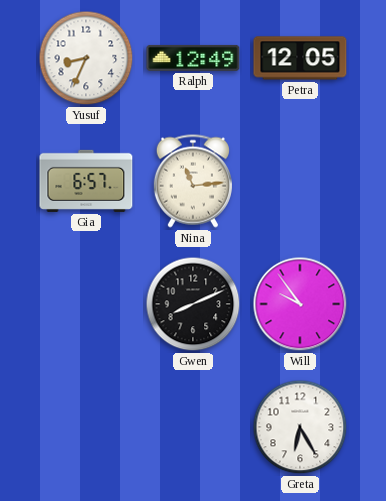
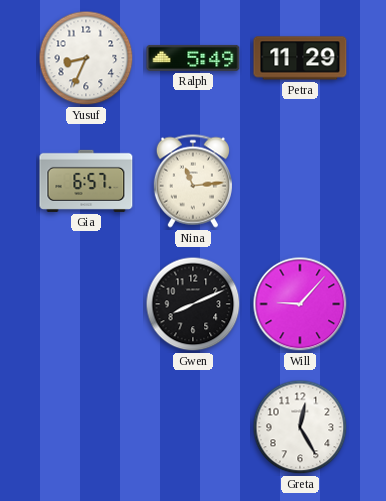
Ralph: 12:49 -> 5:49
Petra: 12:05 -> 11:29
Will: 9:54 -> 9:07
Greta: 6:25 -> 12:25
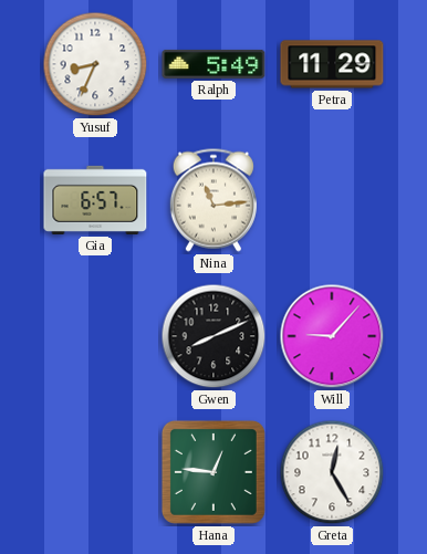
Hana: none -> 12:46
